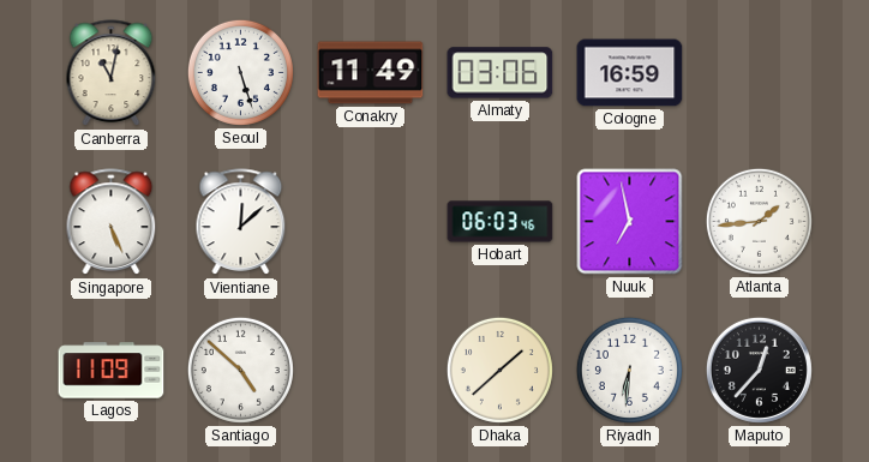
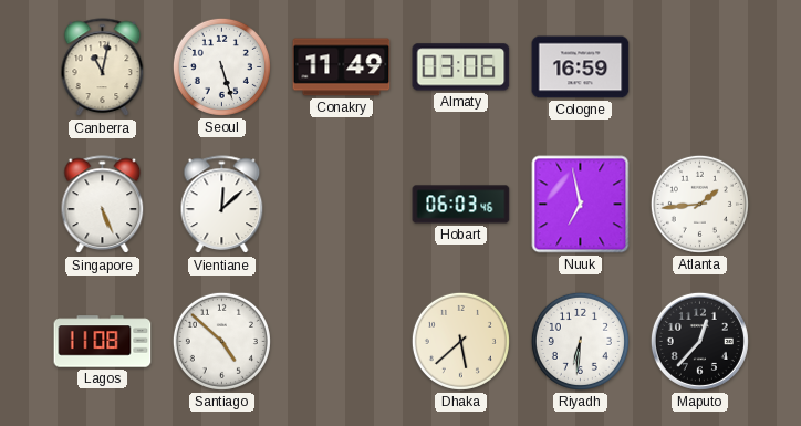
Lagos: 11:09 -> 11:08
Dhaka: 1:38 -> 5:38
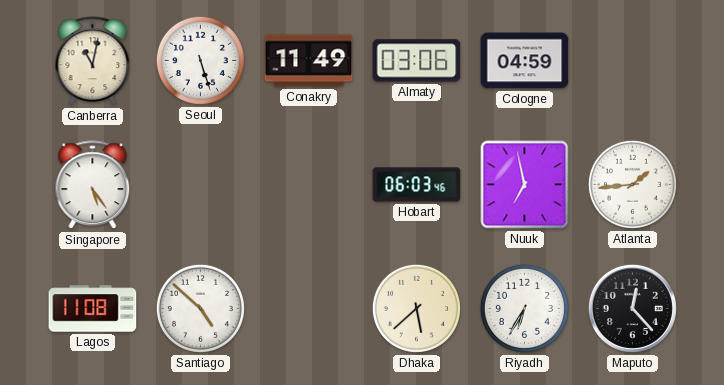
Cologne: 16:59 -> 04:59
Singapore: 5:26 -> 5:24
Vientiane: 12:08 -> none
Riyadh: 6:31 -> 6:35
Maputo: 12:37 -> 12:23
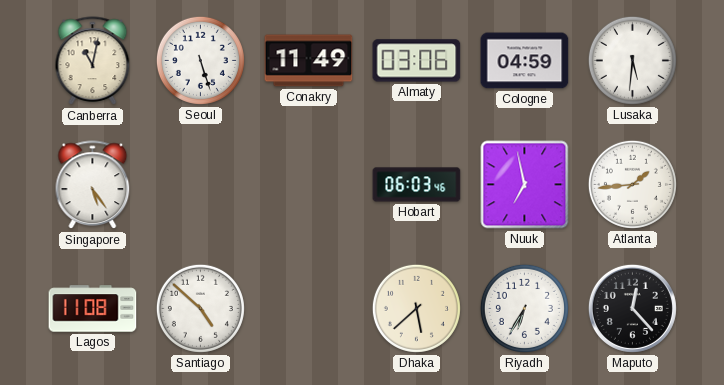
Lusaka: none -> 5:31
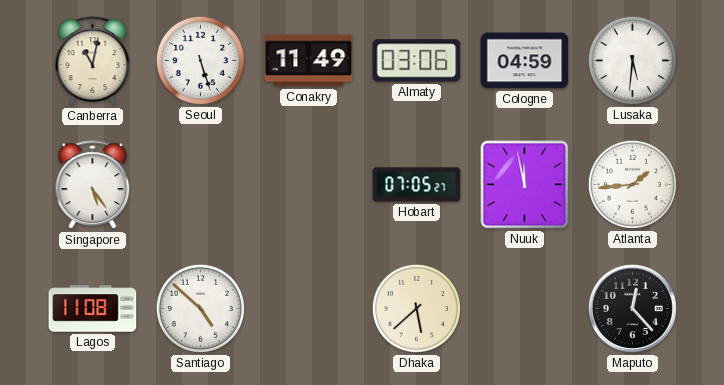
Hobart: 06:03 -> 07:05
Nuuk: 6:58 -> 11:58
Riyadh: 6:35 -> none
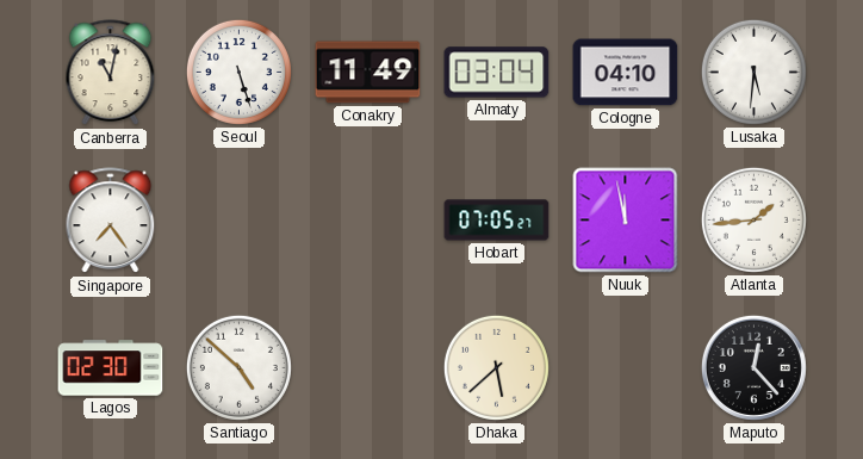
Almaty: 03:06 -> 03:04
Cologne: 04:59 -> 04:10
Singapore: 5:24 -> 7:24
Lagos: 11:08 -> 02:30
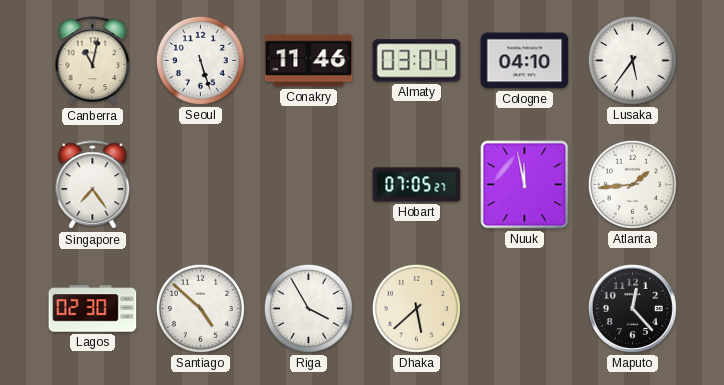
Conakry: 11:49 -> 11:46
Lusaka: 5:31 -> 5:36
Riga: none -> 3:55
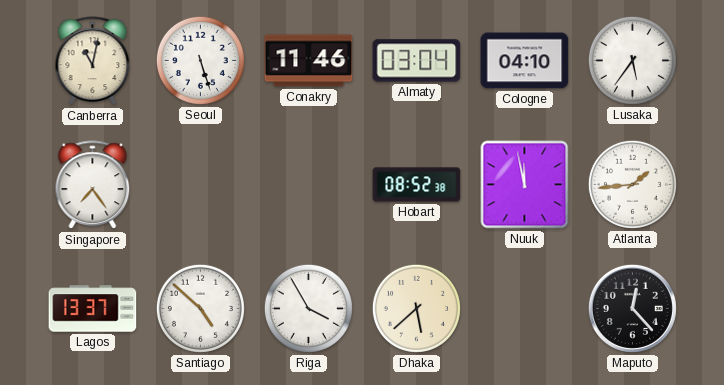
Hobart: 07:05 -> 08:52
Lagos: 02:30 -> 13:37
